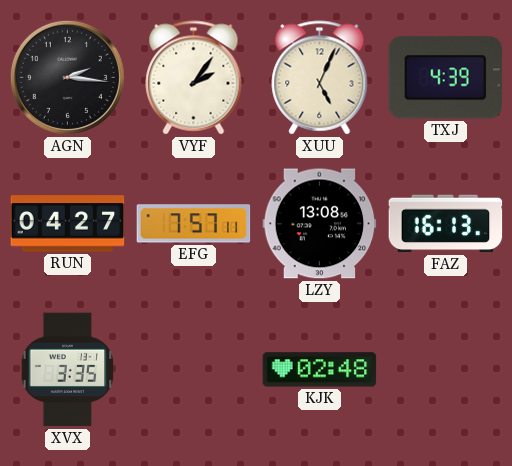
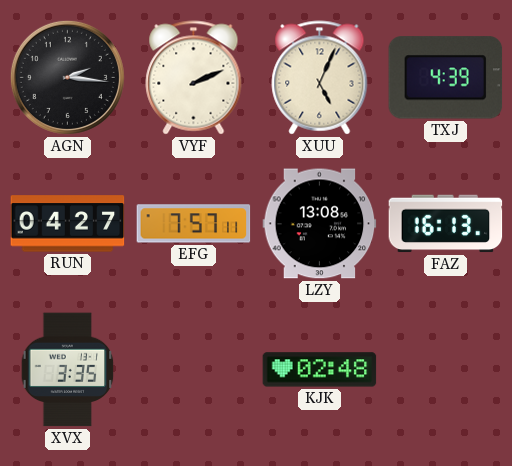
VYF: 2:06 -> 2:11
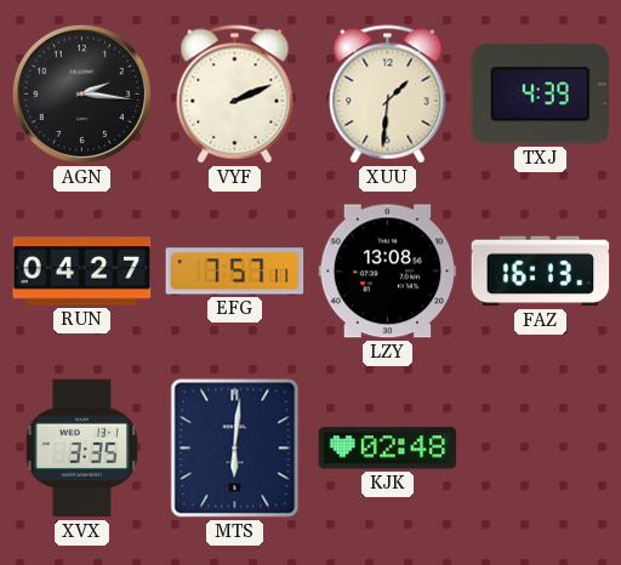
XUU: 5:04 -> 1:31
MTS: none -> 6:01
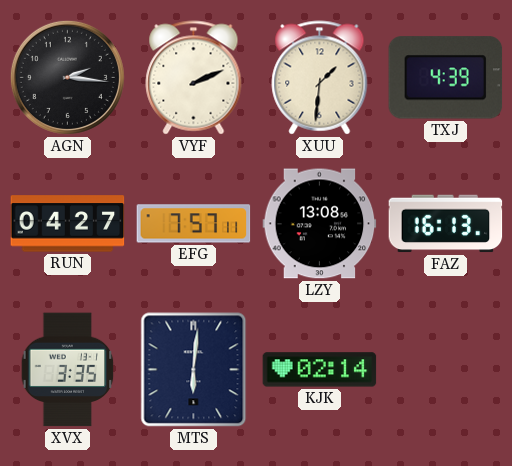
KJK: 02:48 -> 02:14
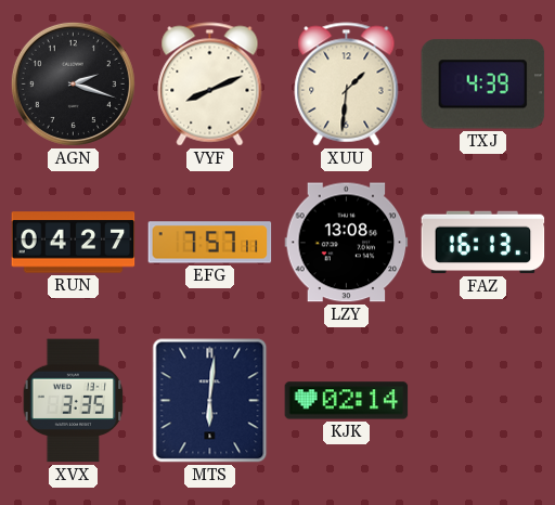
AGN: 2:16 -> 2:18
VYF: 2:11 -> 8:11
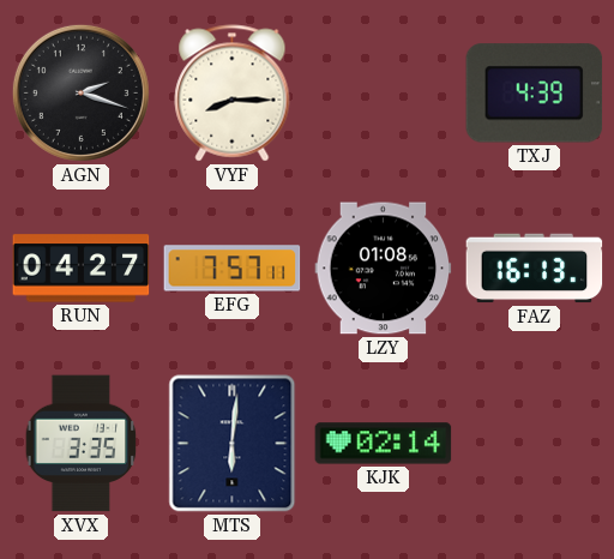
VYF: 8:11 -> 8:15
XUU: 1:31 -> none
LZY: 13:08 -> 01:08
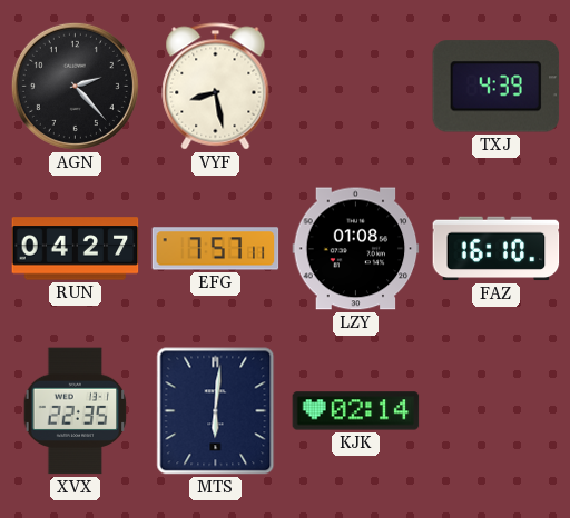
AGN: 2:18 -> 2:23
VYF: 8:15 -> 8:28
FAZ: 16:13 -> 16:10
XVX: 3:35 -> 22:35
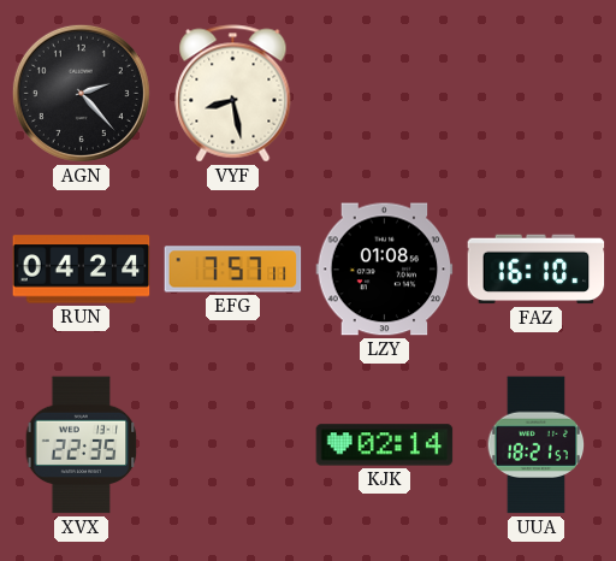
TXJ: 4:39 -> none
RUN: 04:27 -> 04:24
MTS: 6:01 -> none
UUA: none -> 18:21
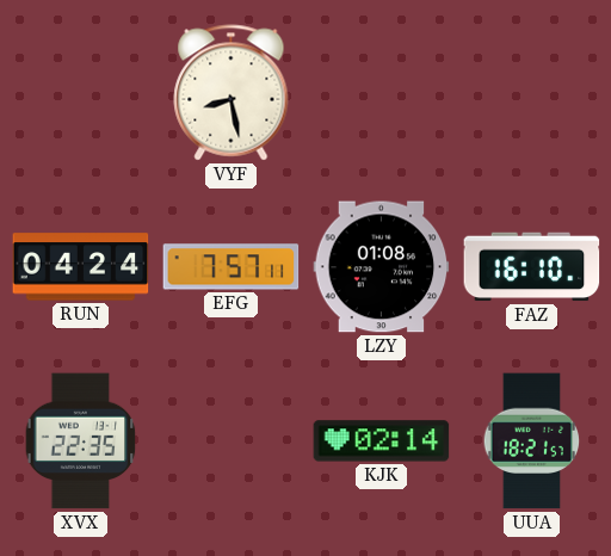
AGN: 2:23 -> none
